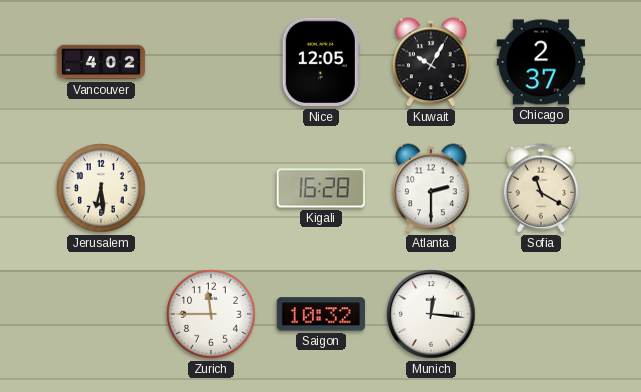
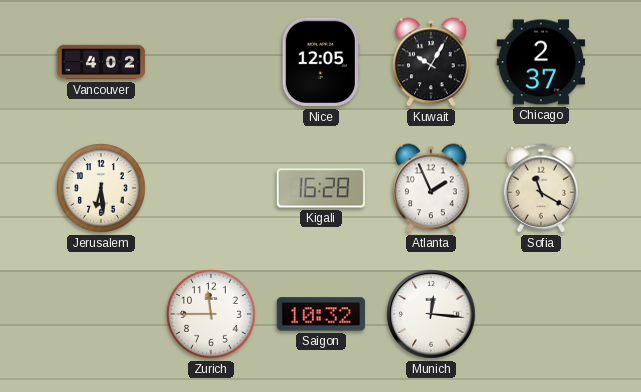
Atlanta: 2:30 -> 1:56
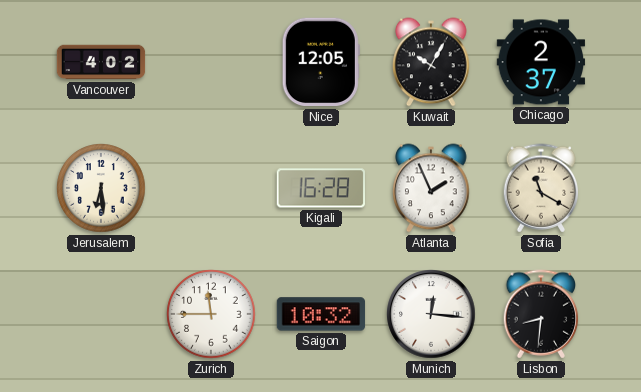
Lisbon: none -> 8:31
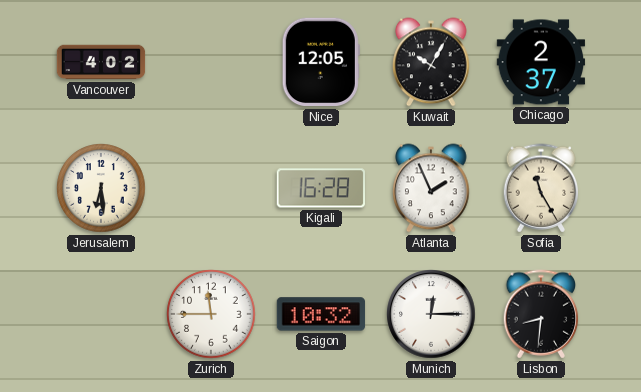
Sofia: 11:20 -> 11:25
Munich: 12:16 -> 12:15
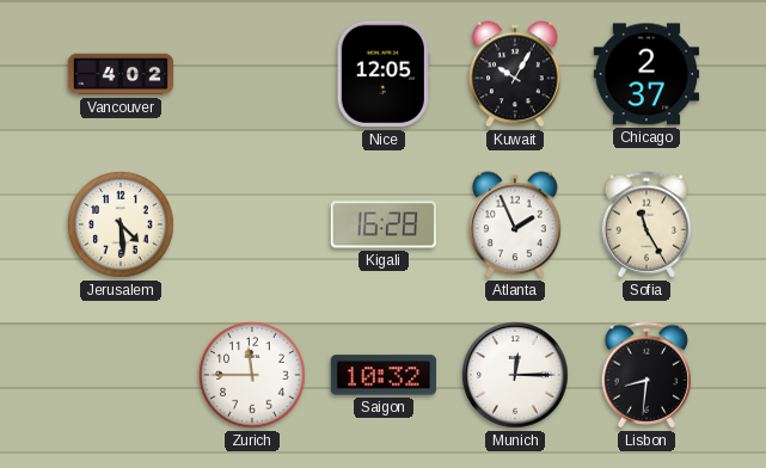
Jerusalem: 6:29 -> 4:29
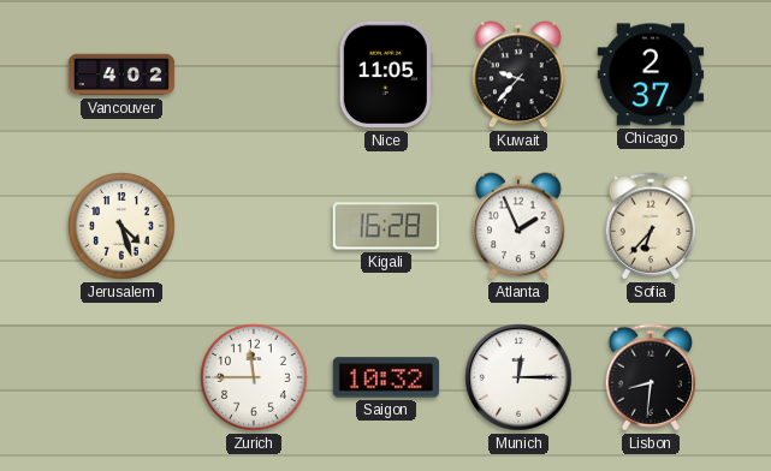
Nice: 12:05 -> 11:05
Kuwait: 10:05 -> 9:37
Jerusalem: 4:29 -> 4:27
Sofia: 11:25 -> 6:37
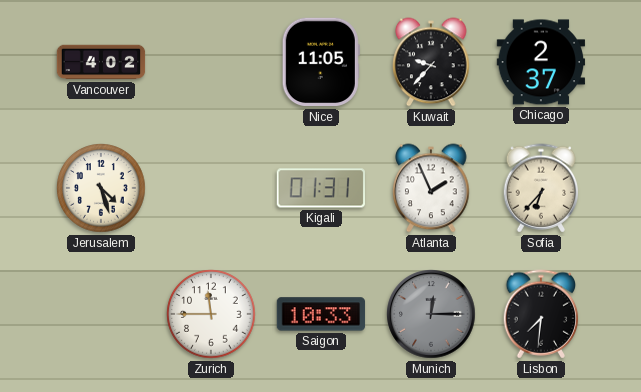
Kigali: 16:28 -> 01:31
Saigon: 10:32 -> 10:33
Munich dial: white -> grey
Lisbon: 8:31 -> 7:31
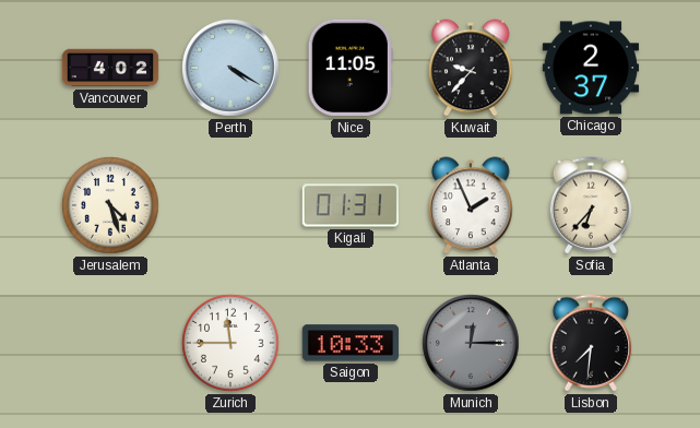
Perth: none -> 4:20
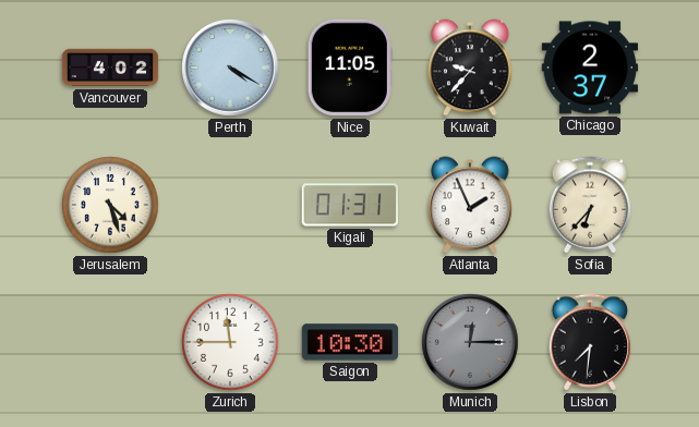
Saigon: 10:33 -> 10:30
